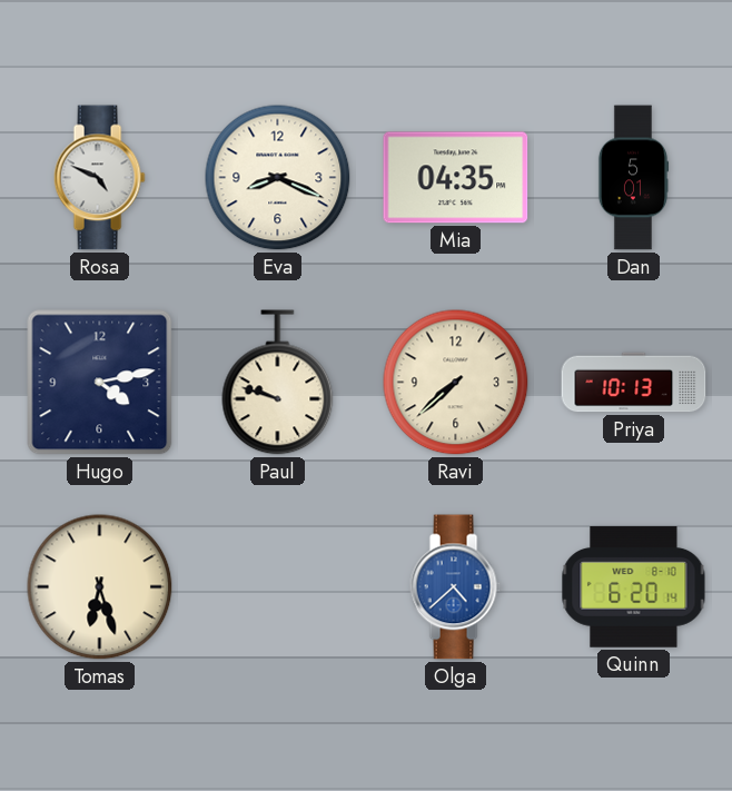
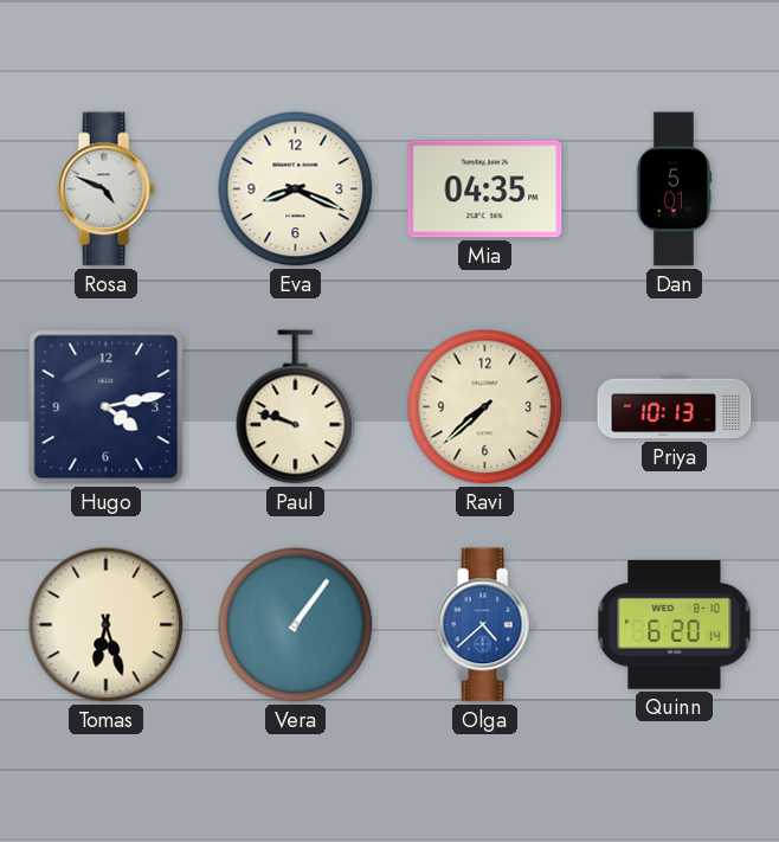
Vera: none -> 1:06
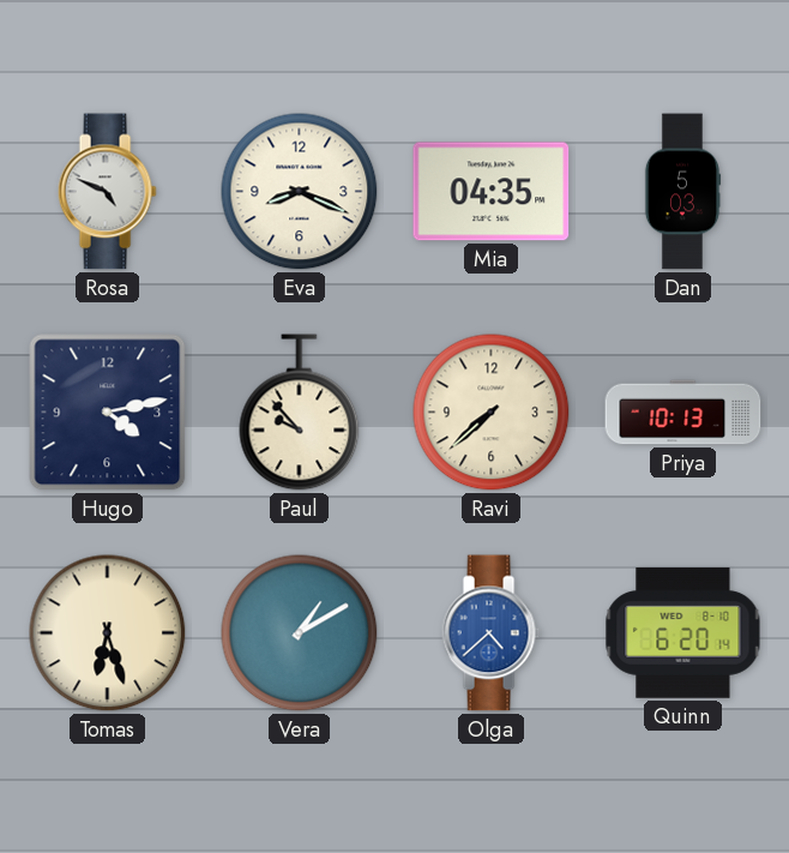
Dan: 5:01 -> 5:03
Paul: 9:48 -> 9:53
Vera: 1:06 -> 1:10
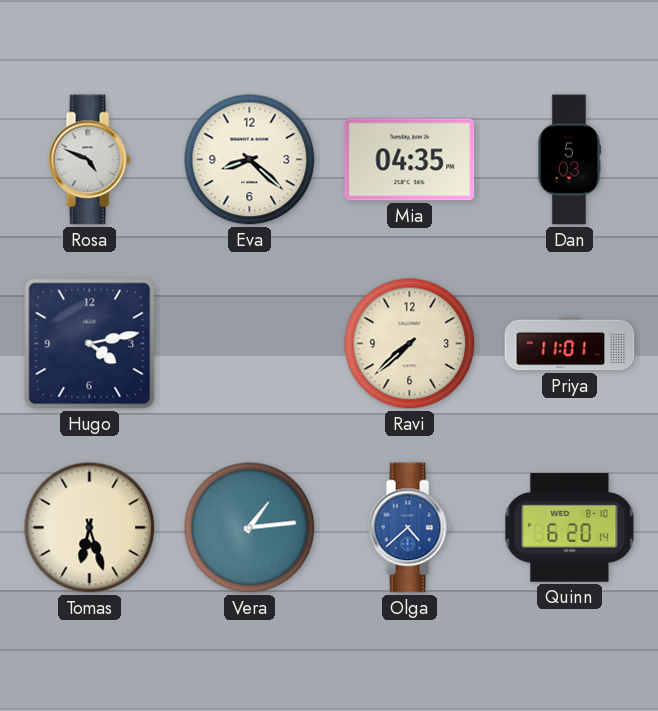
Eva: 8:19 -> 8:22
Paul: 9:53 -> none
Priya: 10:13 -> 11:01
Vera: 1:10 -> 1:14
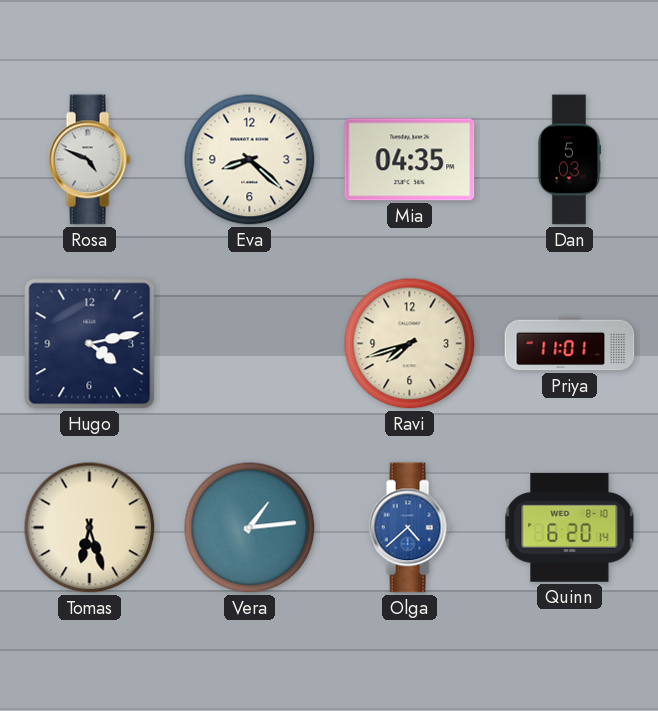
Ravi: 7:38 -> 7:42
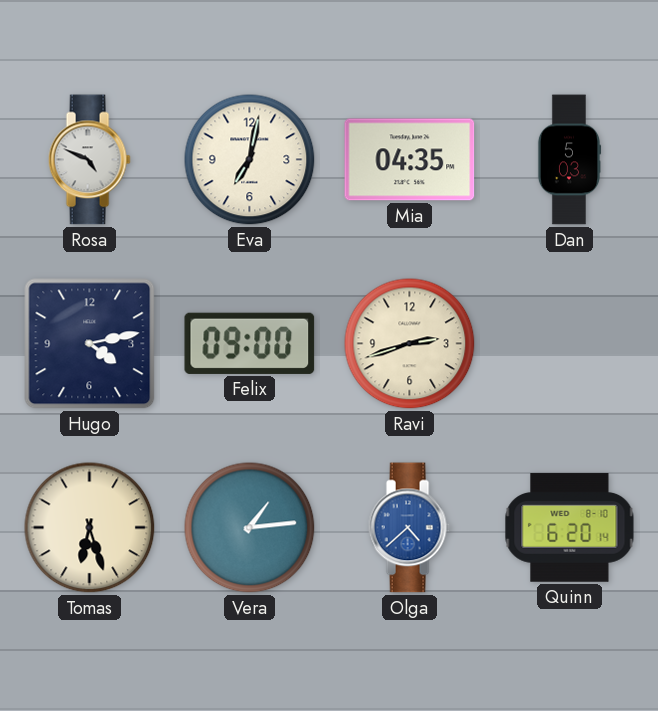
Eva: 8:22 -> 7:02
Felix: none -> 09:00
Ravi: 7:42 -> 2:42
Priya: 11:01 -> none
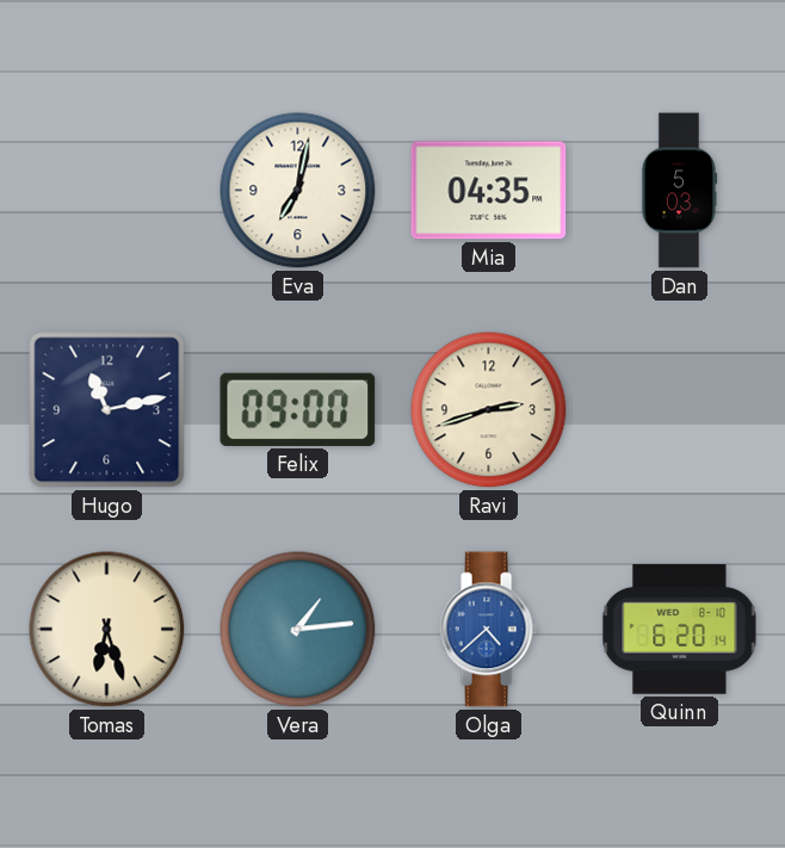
Rosa: 4:49 -> none
Hugo: 4:13 -> 11:13
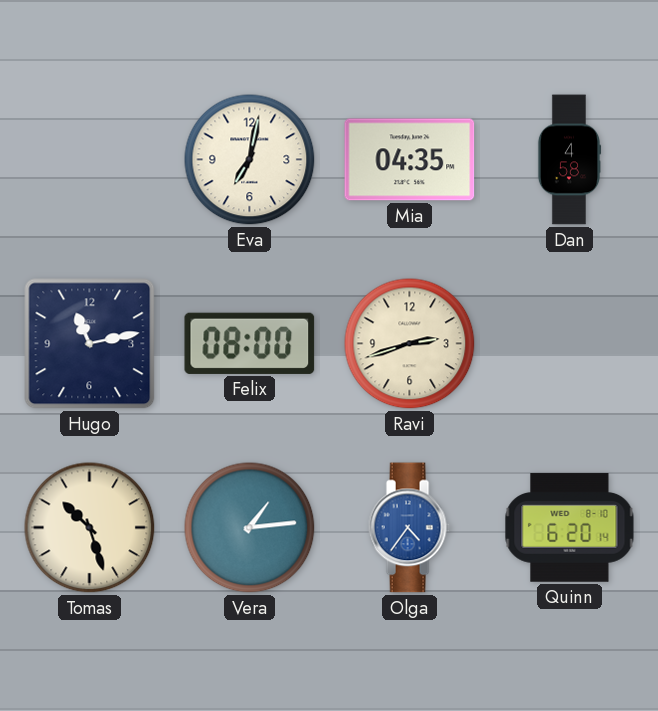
Dan: 5:03 -> 4:58
Felix: 09:00 -> 08:00
Tomas: 6:27 -> 10:27
Olga: 4:38 -> 4:36
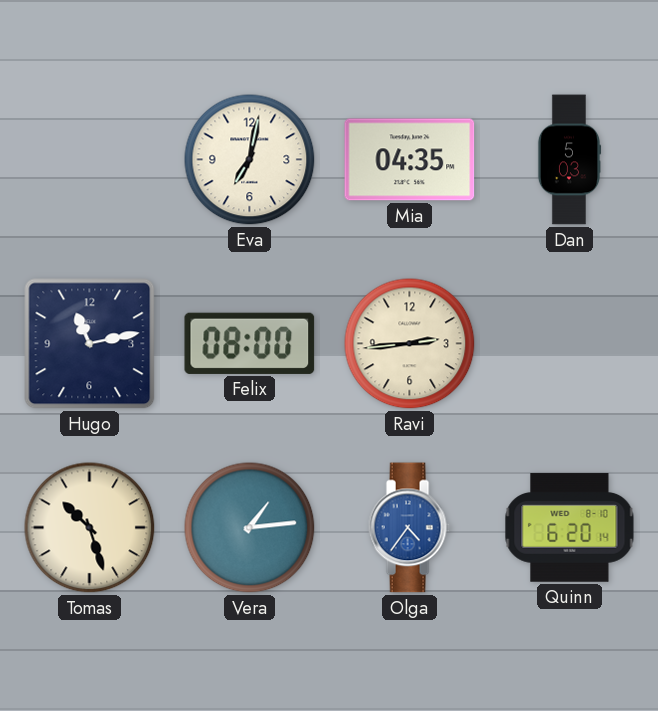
Dan: 4:58 -> 5:03
Ravi: 2:42 -> 2:44
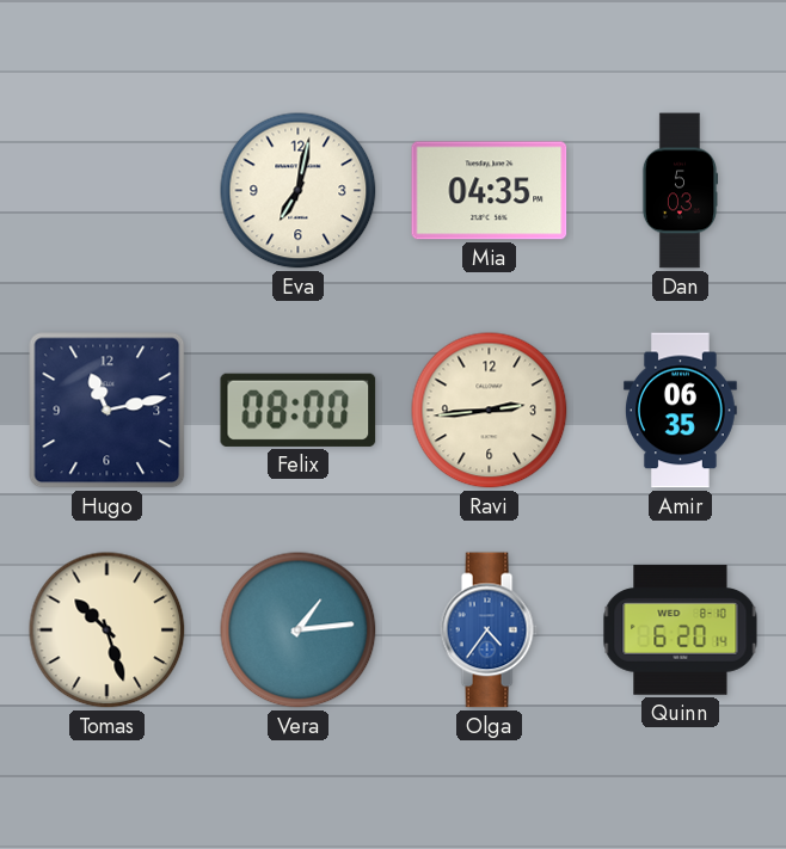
Amir: none -> 06:35
